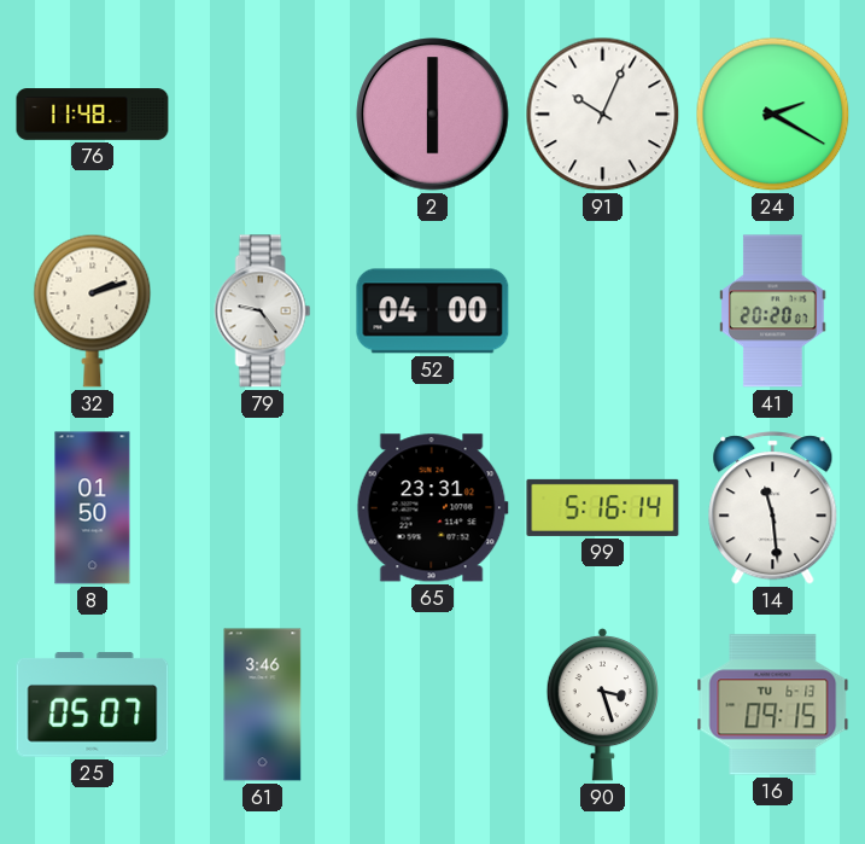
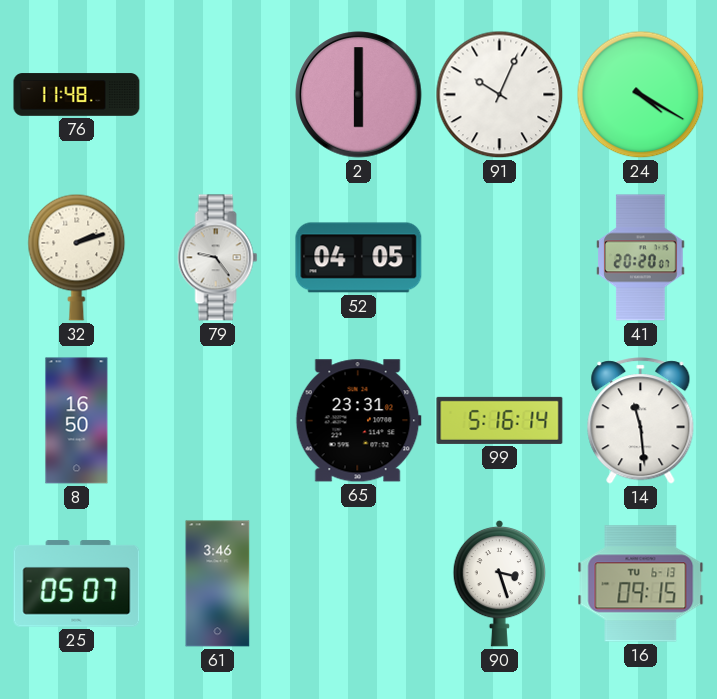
24: 2:20 -> 4:20
52: 04:00 -> 04:05
8: 01:50 -> 16:50
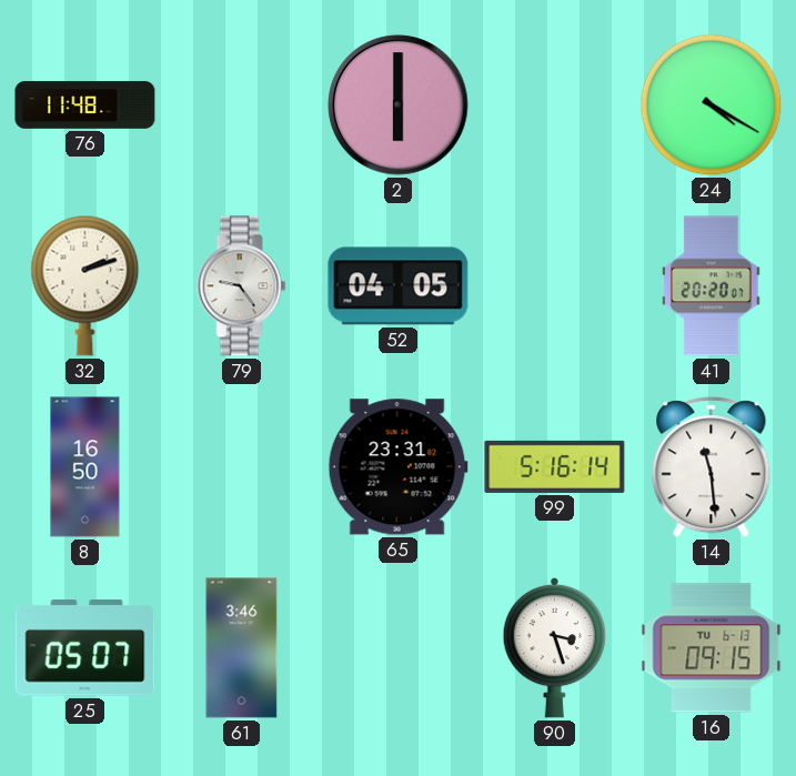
91: 10:04 -> none
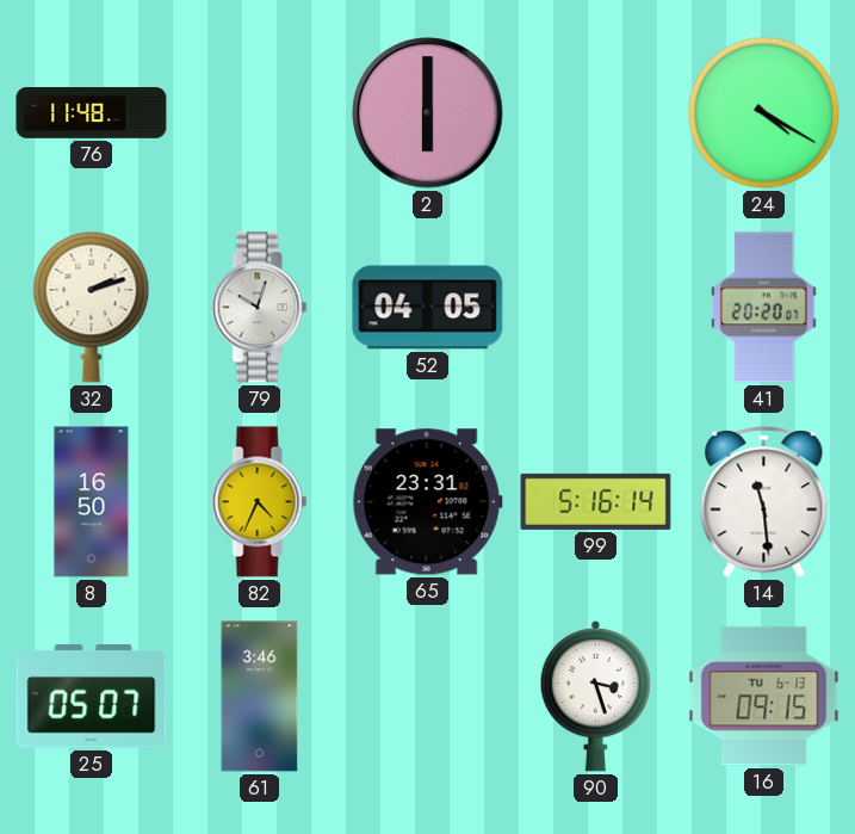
79: 9:24 -> 10:03
82: none -> 4:34
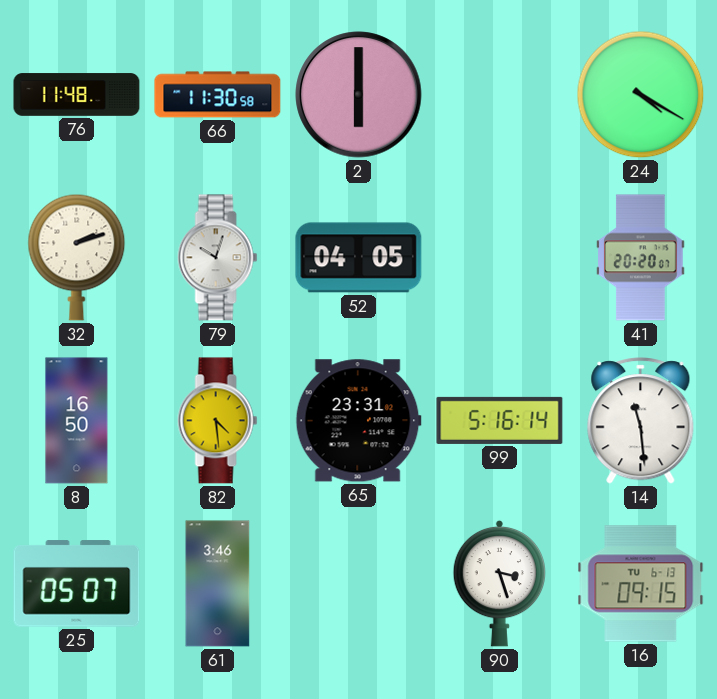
66: none -> 11:30
82: 4:34 -> 4:29
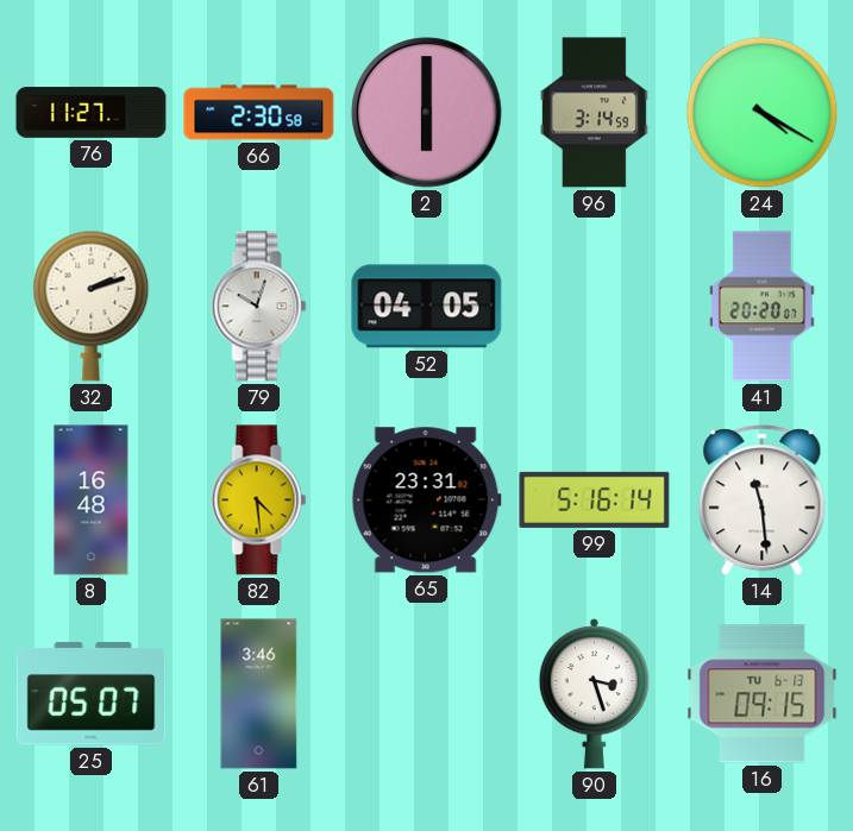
76: 11:48 -> 11:27
66: 11:30 -> 2:30
96: none -> 3:14
8: 16:50 -> 16:48
